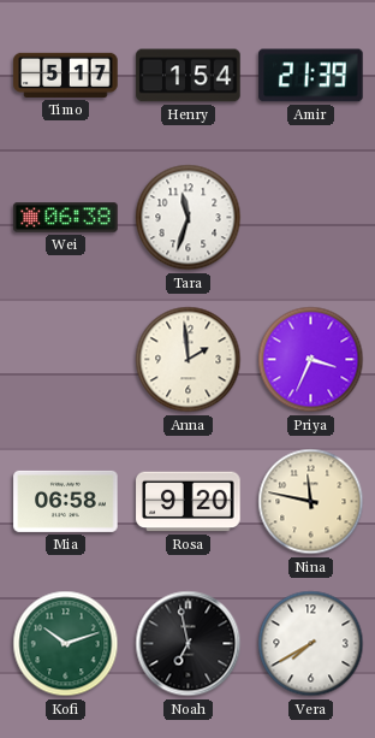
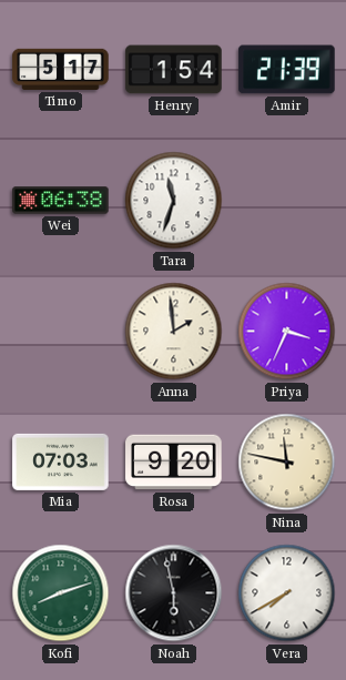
Mia: 06:58 -> 07:03
Kofi: 10:12 -> 8:12
Noah: 6:58 -> 5:58
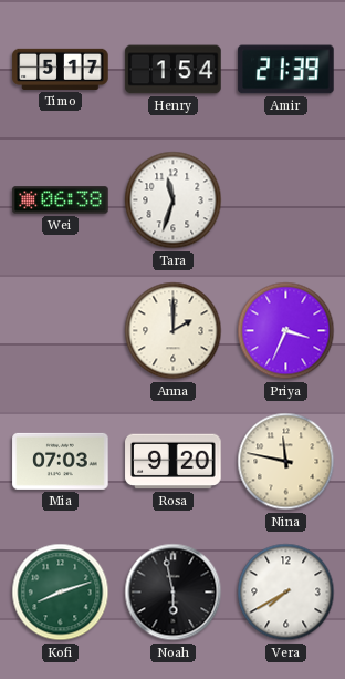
Anna: 1:59 -> 2:00
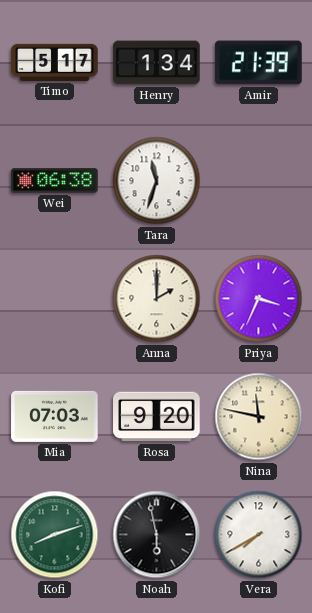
Henry: 1:54 -> 1:34
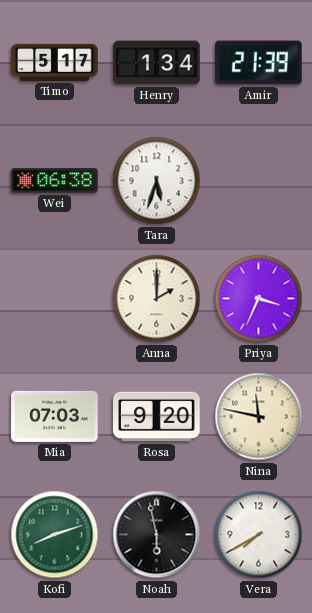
Tara: 11:33 -> 5:33
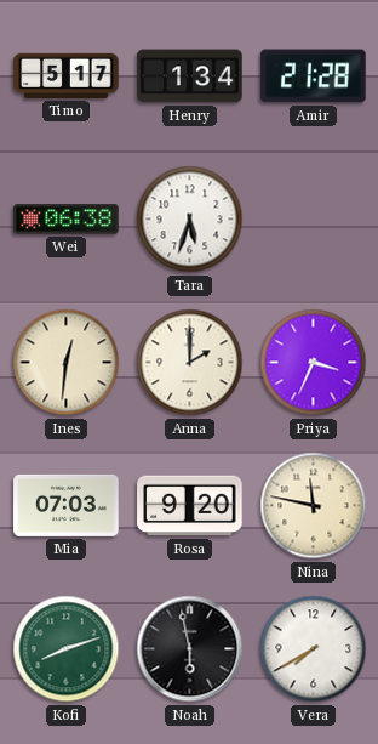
Amir: 21:39 -> 21:28
Ines: none -> 12:31
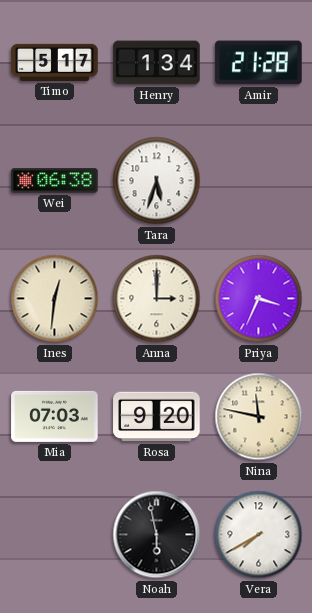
Anna: 2:00 -> 3:00
Kofi: 8:12 -> none
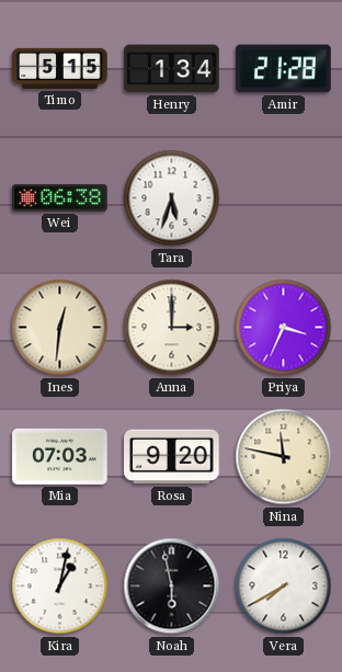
Timo: 5:17 -> 5:15
Kira: none -> 1:02
